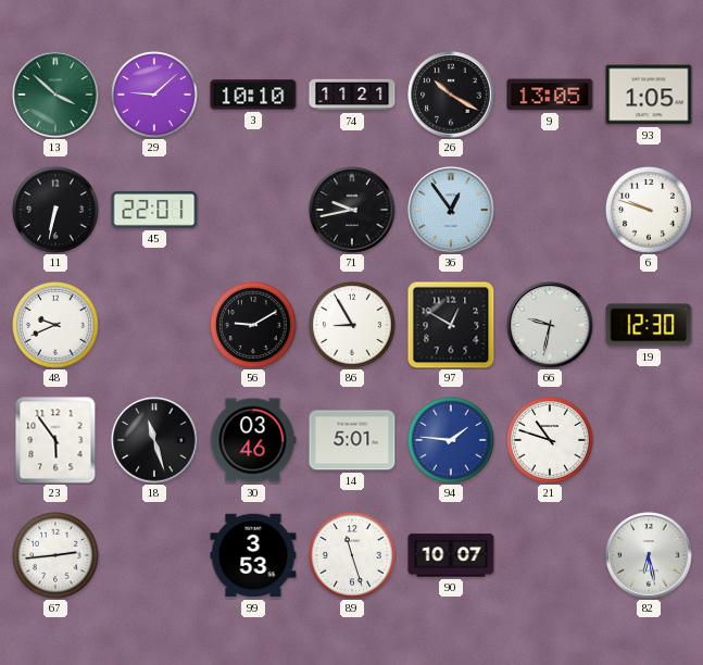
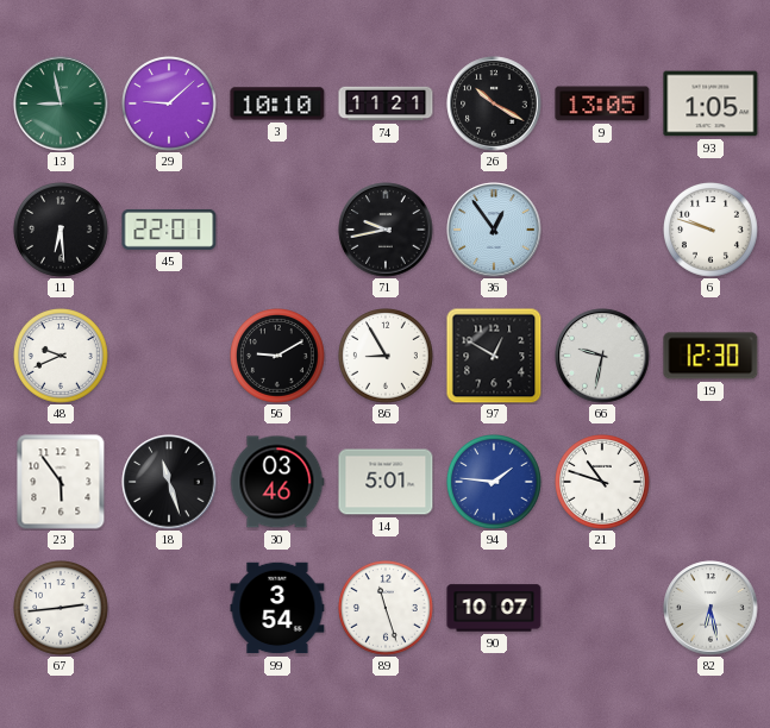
13: 3:52 -> 8:58
11: 6:32 -> 6:29
99: 3:53 -> 3:54
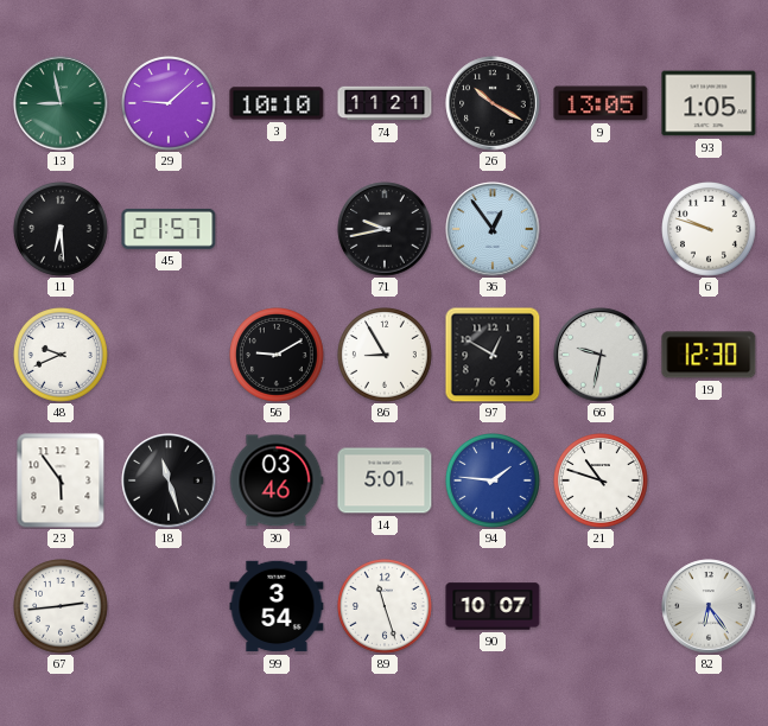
45: 22:01 -> 21:57
82: 6:28 -> 6:24
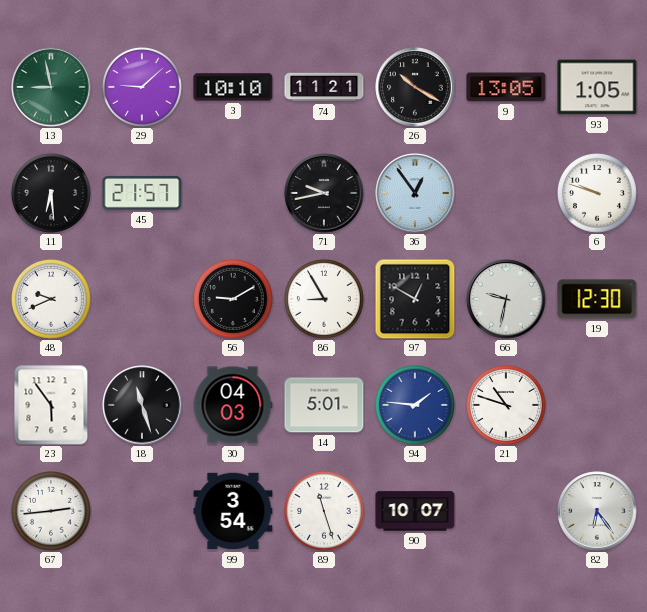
30: 03:46 -> 04:03
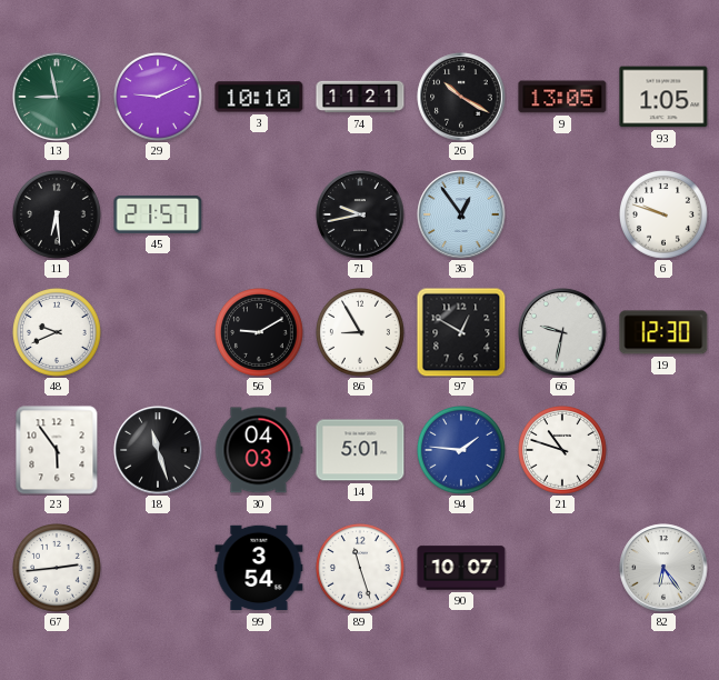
29: 9:08 -> 9:11
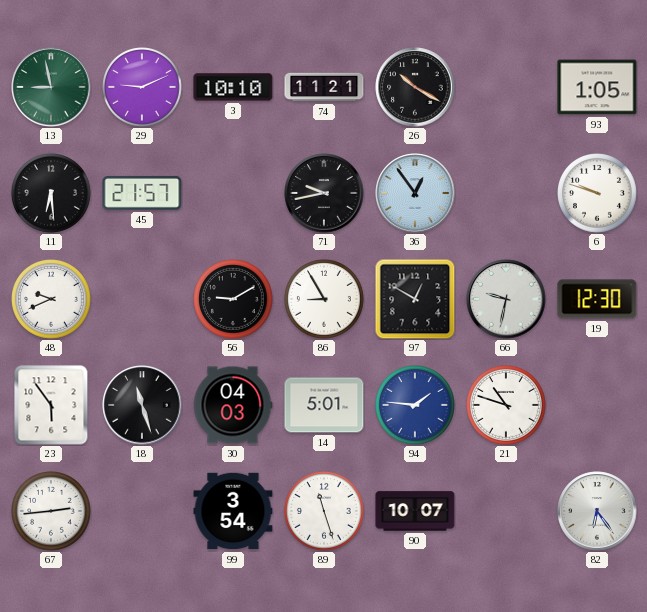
9: 13:05 -> none
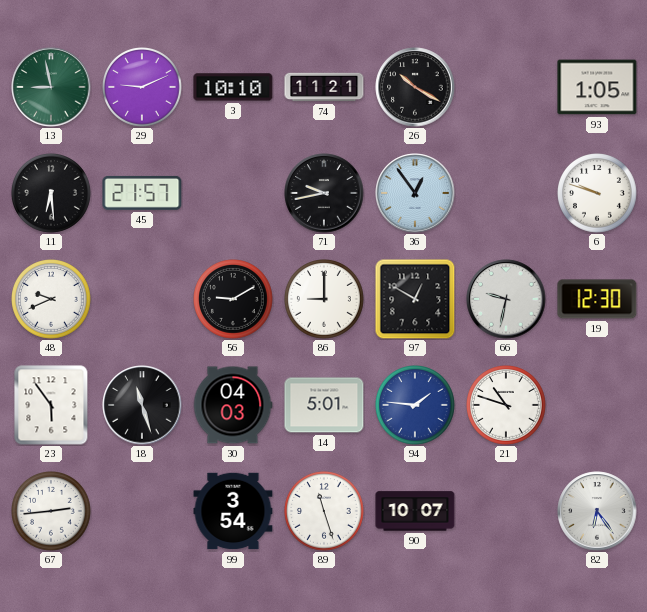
86: 8:55 -> 9:00
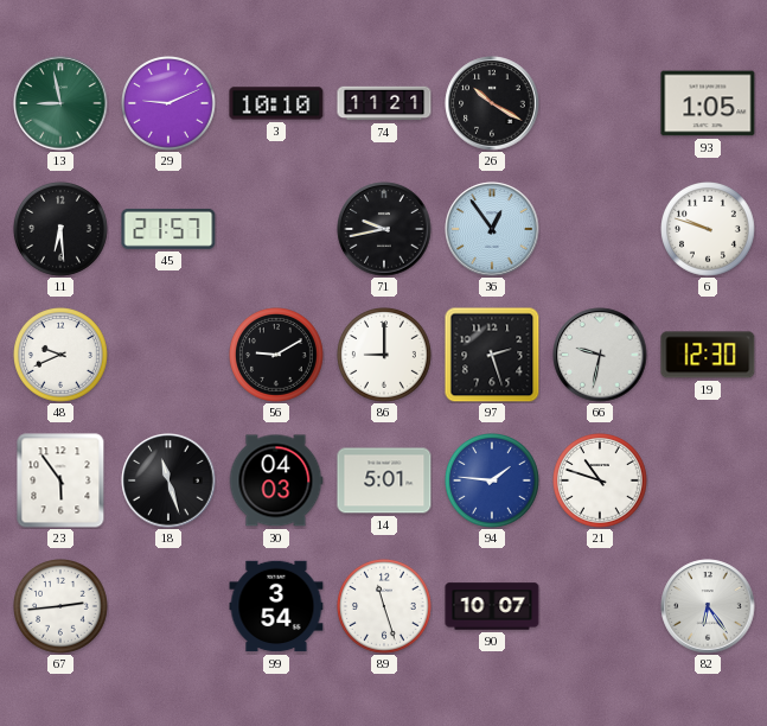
97: 12:50 -> 2:27
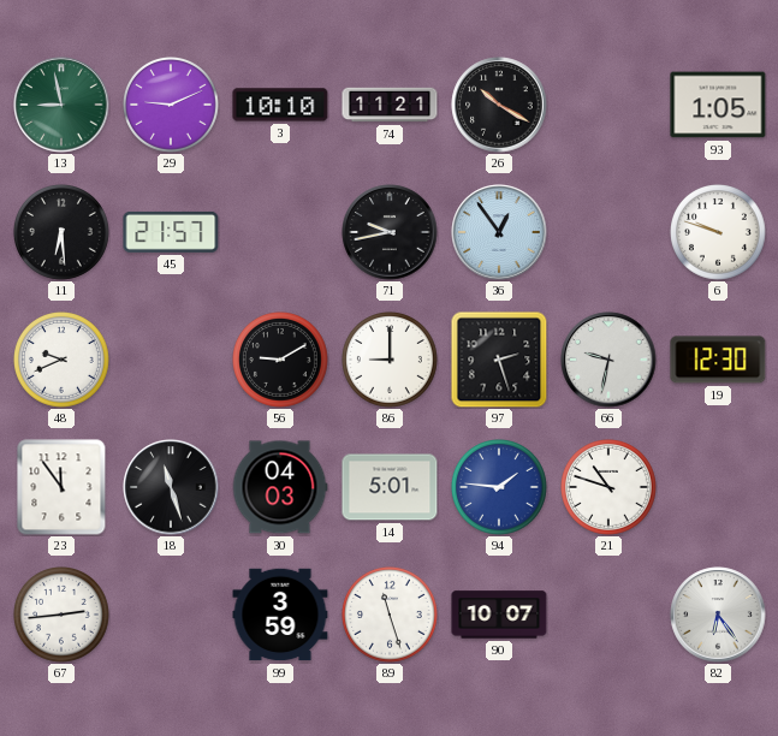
23: 5:54 -> 11:54
99: 3:54 -> 3:59
